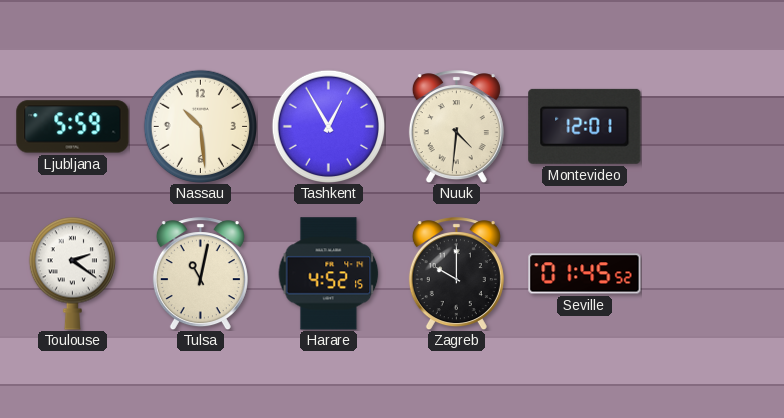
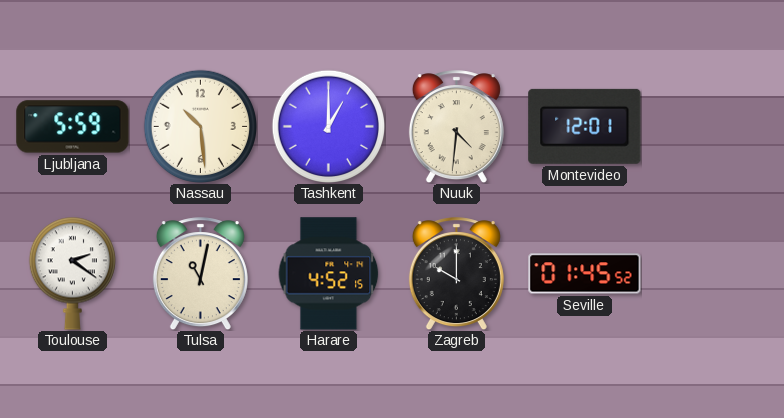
Tashkent: 12:55 -> 1:00
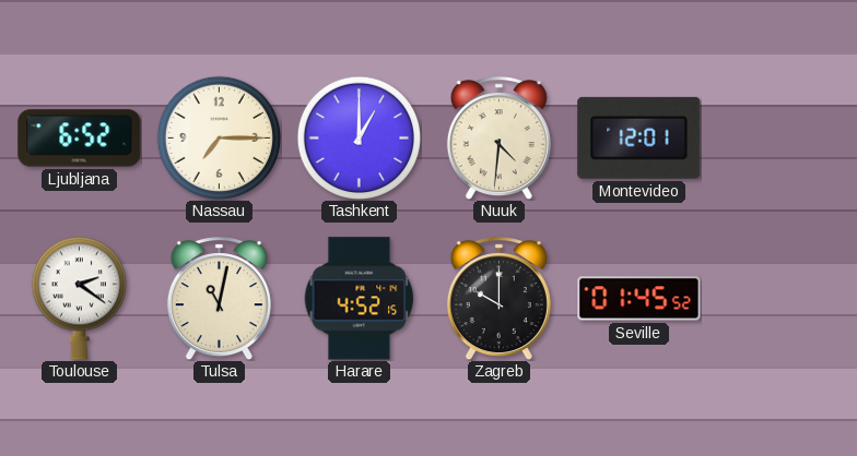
Ljubljana: 5:59 -> 6:52
Nassau: 10:29 -> 7:15
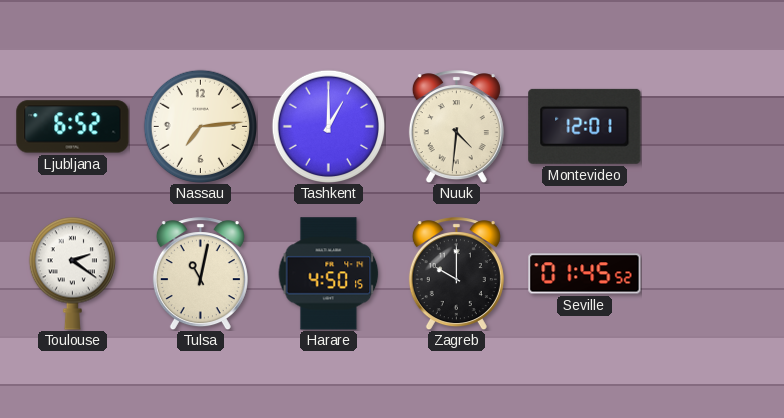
Nassau: 7:15 -> 7:14
Harare: 4:52 -> 4:50
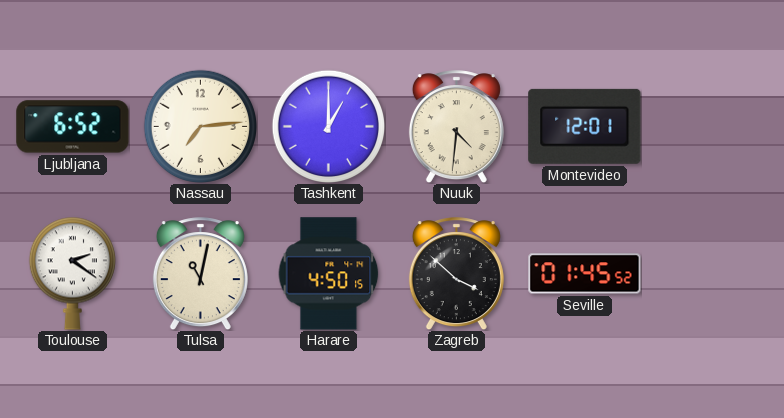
Zagreb: 10:00 -> 3:52
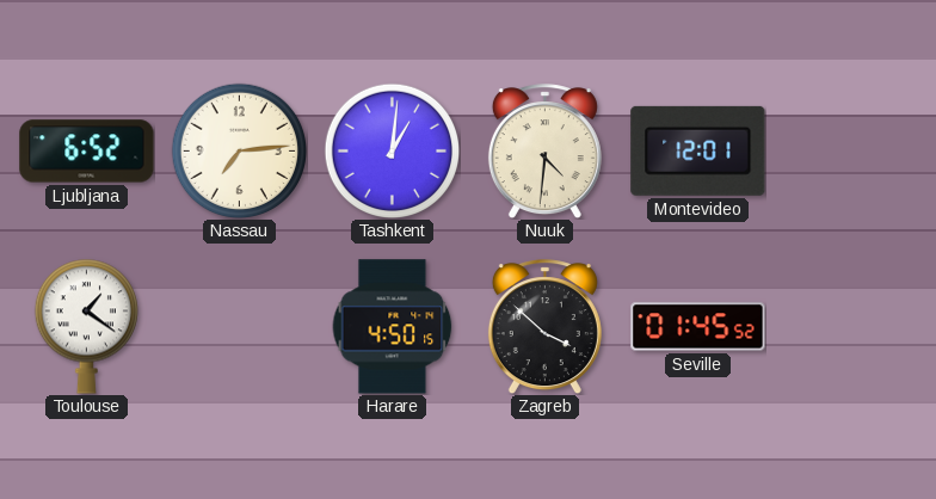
Tashkent: 1:00 -> 1:01
Toulouse: 2:21 -> 1:21
Tulsa: 11:02 -> none
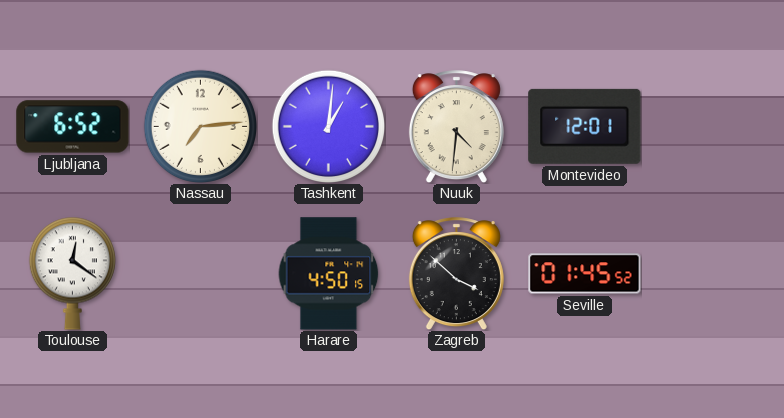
Toulouse: 1:21 -> 12:21
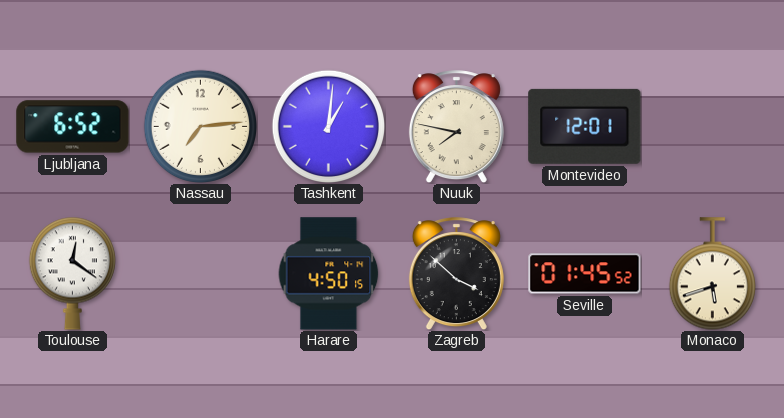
Nuuk: 4:31 -> 7:47
Monaco: none -> 5:42
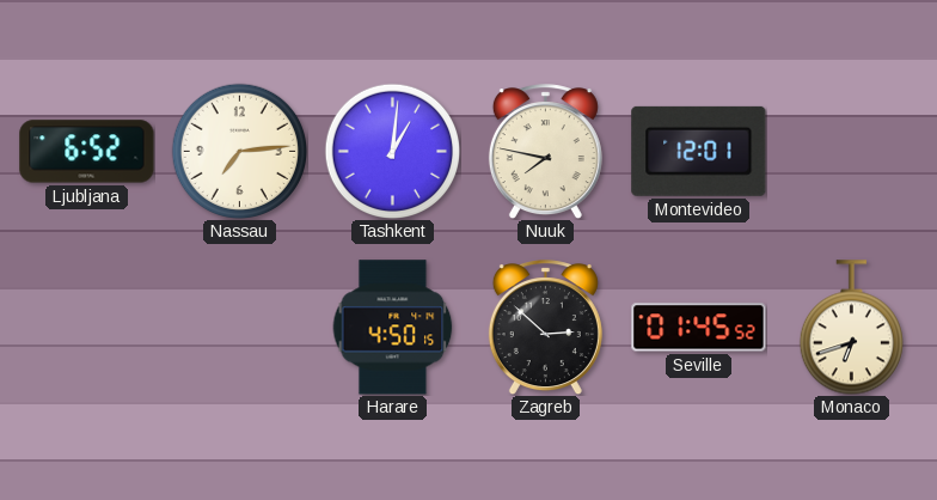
Toulouse: 12:21 -> none
Zagreb: 3:52 -> 2:52
Monaco: 5:42 -> 6:42
